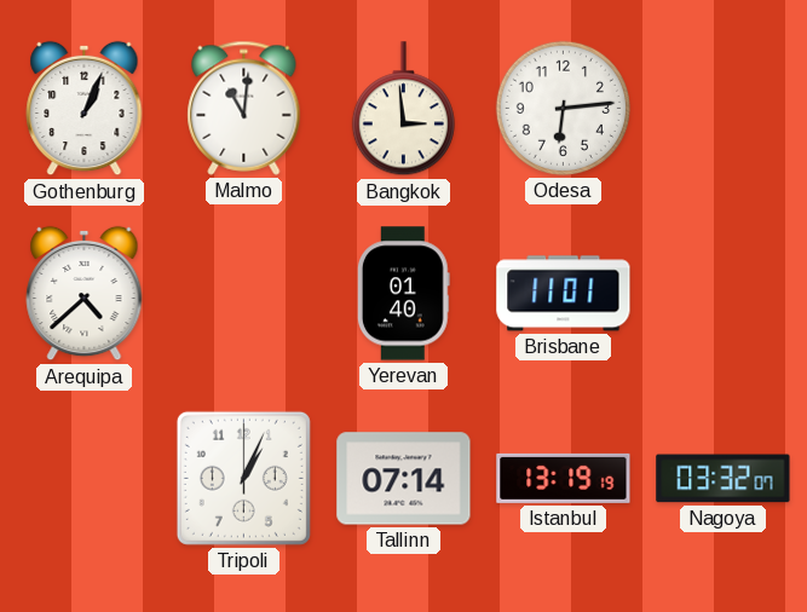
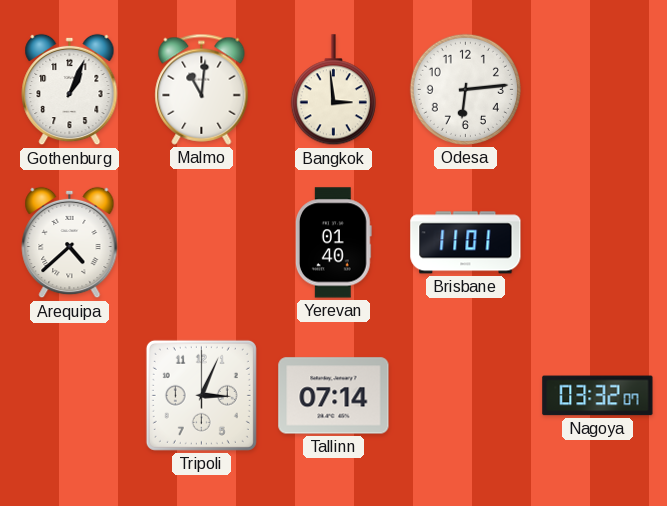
Tripoli: 1:04 -> 3:04
Istanbul: 13:19 -> none
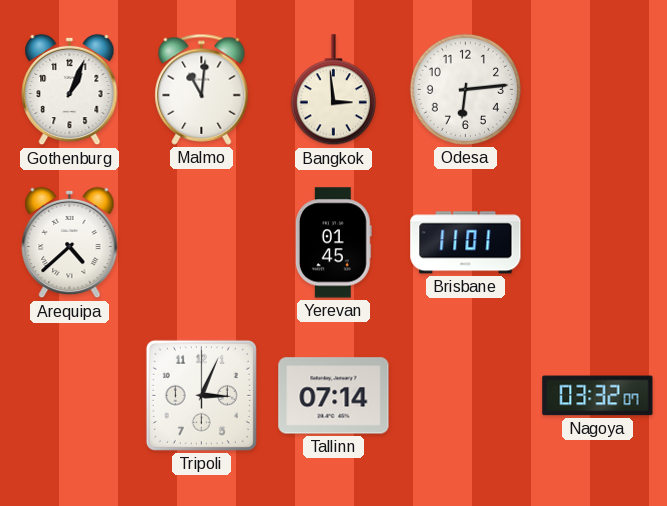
Yerevan: 01:40 -> 01:45
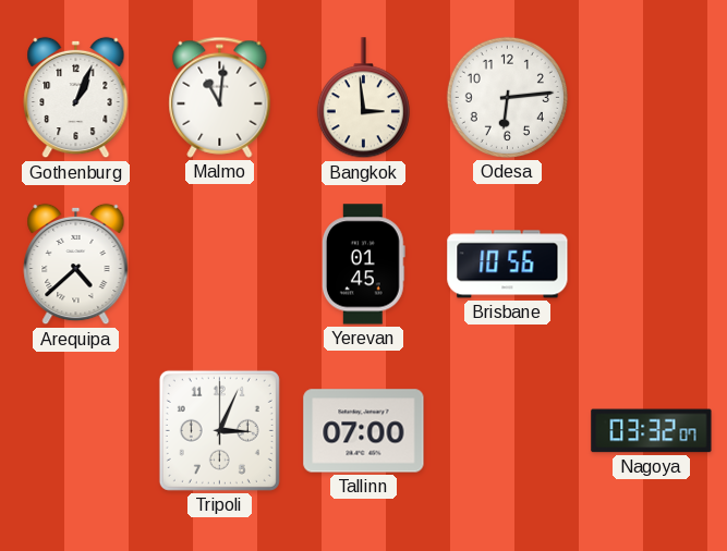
Brisbane: 11:01 -> 10:56
Tallinn: 07:14 -> 07:00
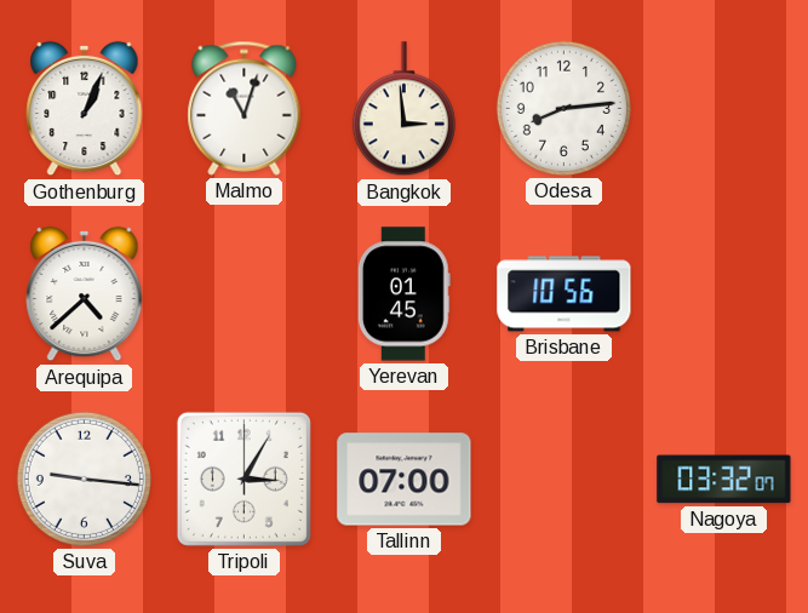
Malmo: 11:01 -> 11:03
Odesa: 6:14 -> 8:14
Suva: none -> 9:16
Tripoli: 3:04 -> 3:05
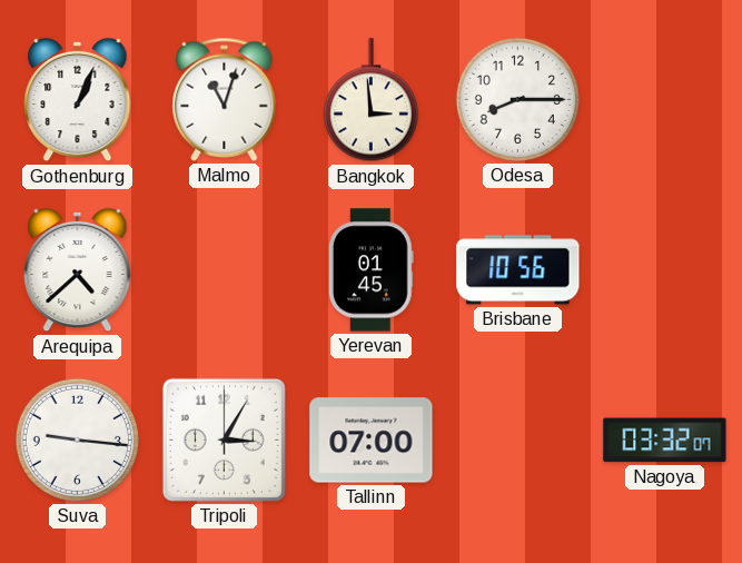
Odesa: 8:14 -> 8:15
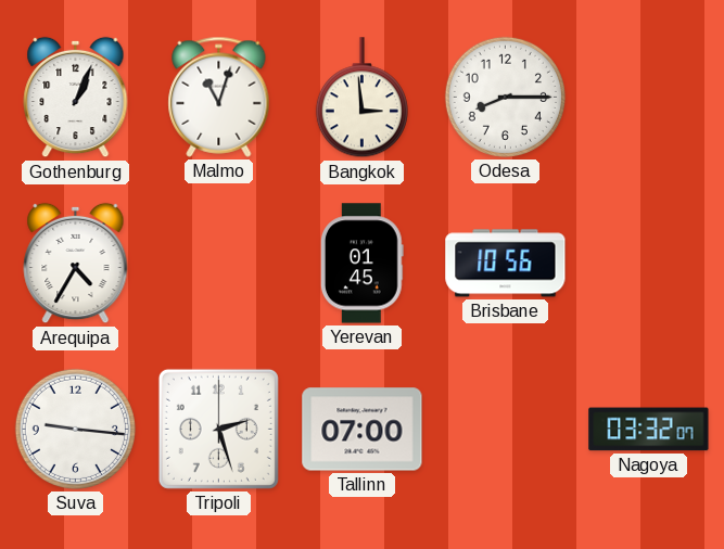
Arequipa: 4:38 -> 4:35
Tripoli: 3:05 -> 2:27
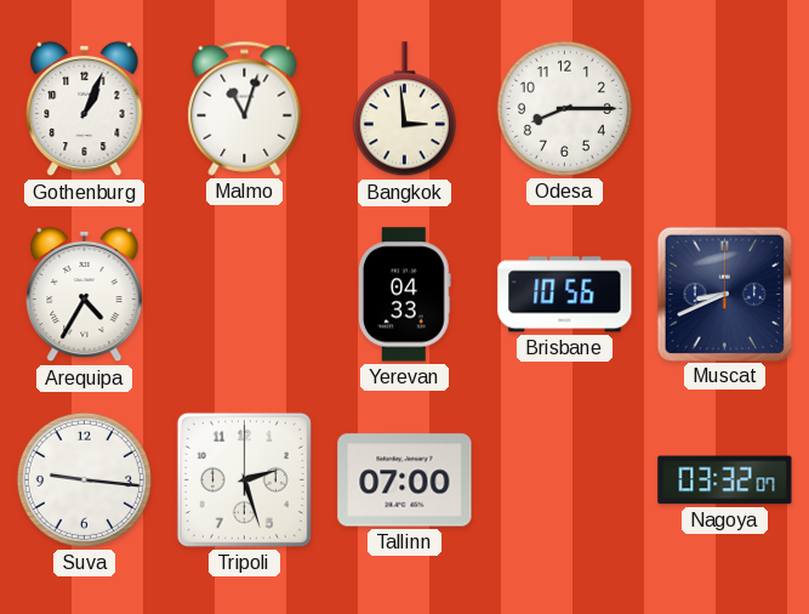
Yerevan: 01:45 -> 04:33
Muscat: none -> 8:41
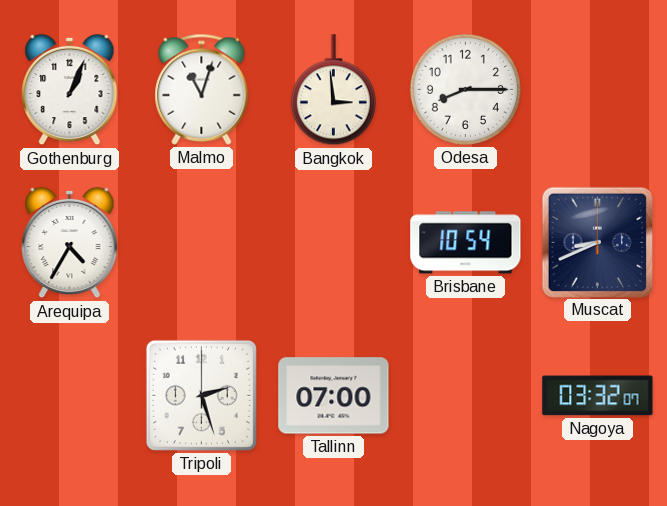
Yerevan: 04:33 -> none
Brisbane: 10:56 -> 10:54
Suva: 9:16 -> none
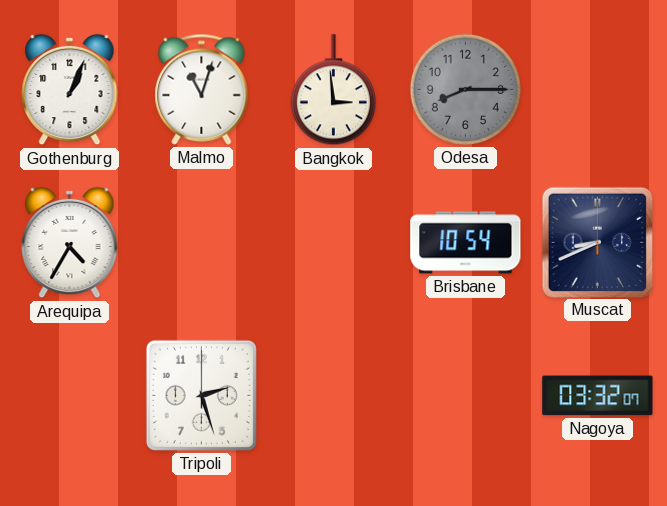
Odesa dial: white -> grey
Tallinn: 07:00 -> none
